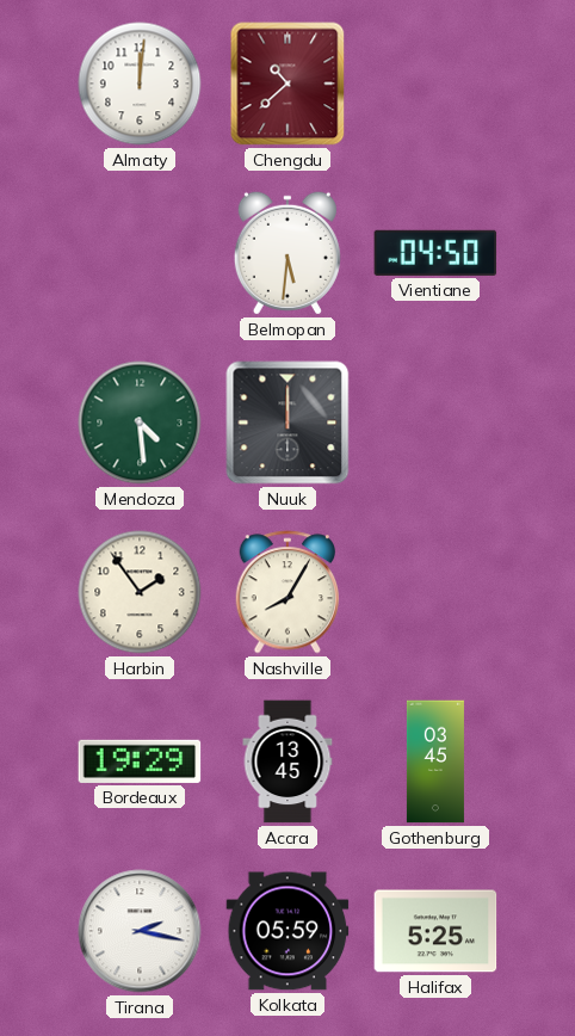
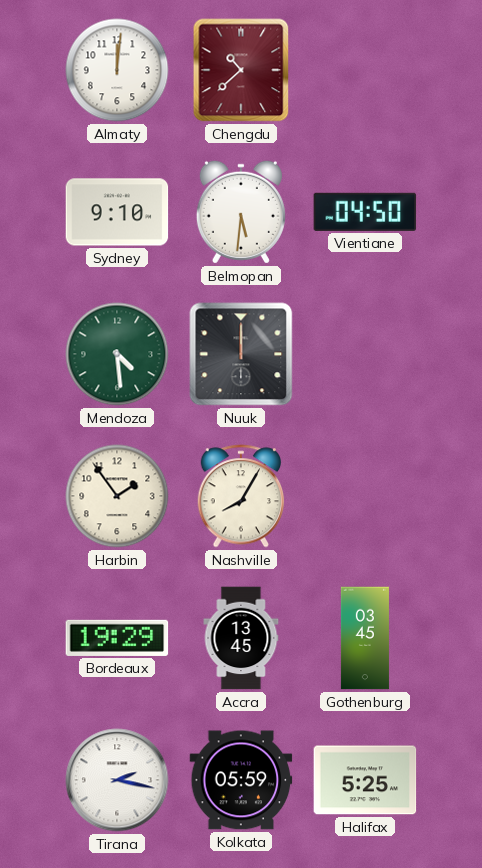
Sydney: none -> 9:10
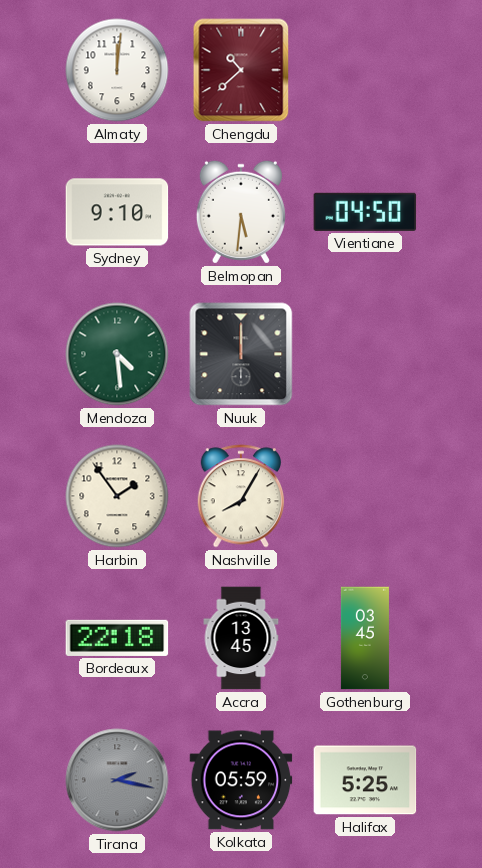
Bordeaux: 19:29 -> 22:18
Tirana dial: white -> grey
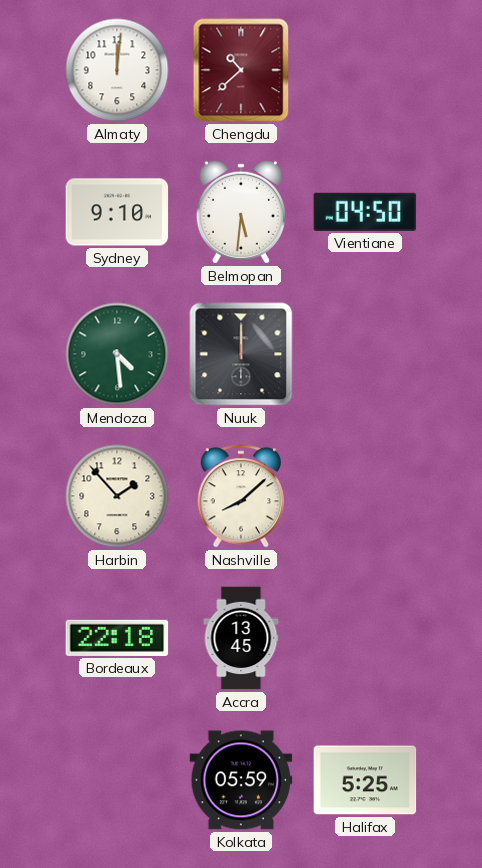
Harbin: 1:54 -> 1:53
Nashville: 8:05 -> 8:08
Gothenburg: 03:45 -> none
Tirana: 2:17 -> none
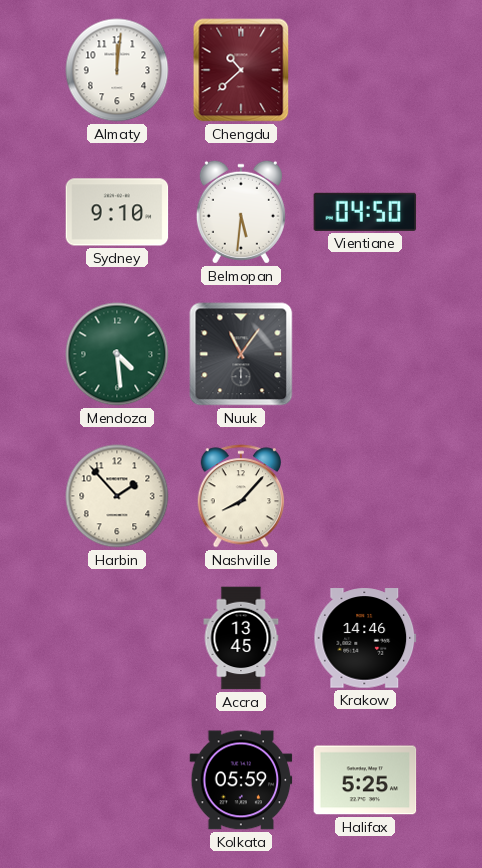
Nuuk: 12:00 -> 11:06
Nashville: 8:08 -> 8:07
Bordeaux: 22:18 -> none
Krakow: none -> 14:46
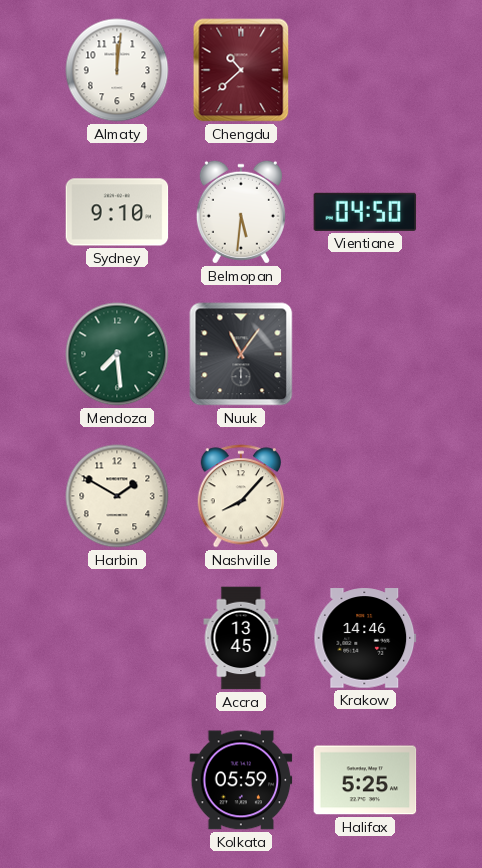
Mendoza: 4:29 -> 7:29
Harbin: 1:53 -> 1:50
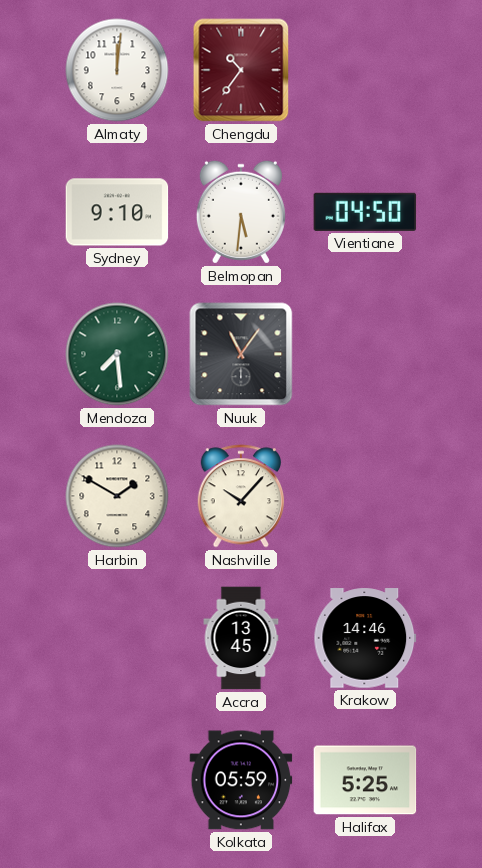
Chengdu: 10:38 -> 10:36
Nashville: 8:07 -> 10:07
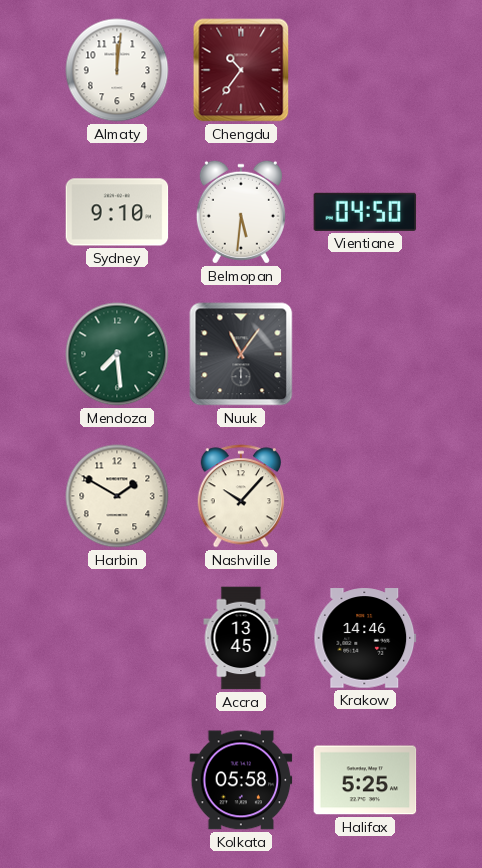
Kolkata: 05:59 -> 05:58
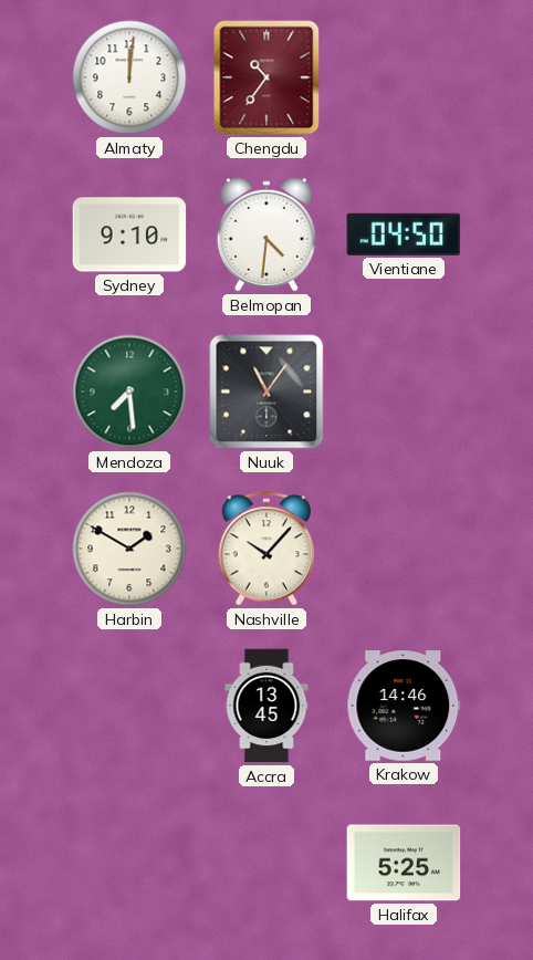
Belmopan: 5:31 -> 4:31
Kolkata: 05:58 -> none
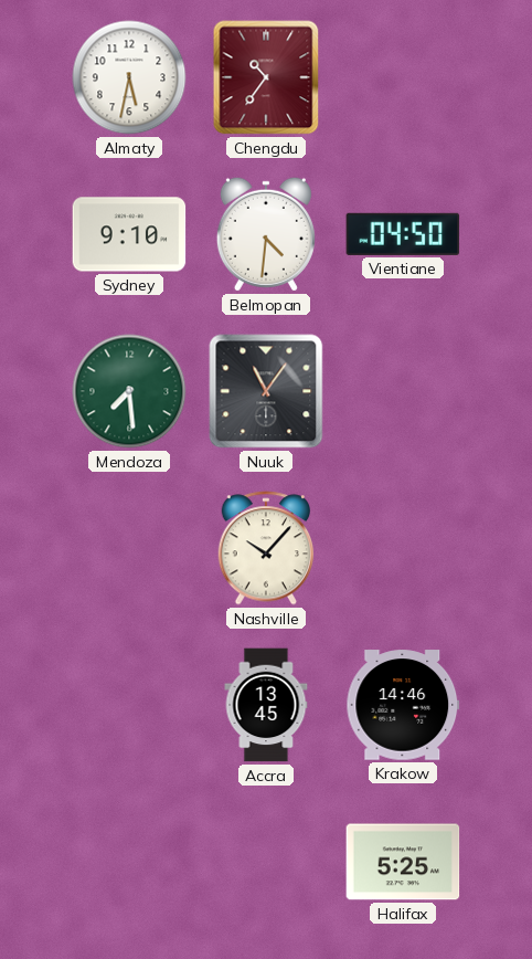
Almaty: 12:01 -> 5:32
Harbin: 1:50 -> none
